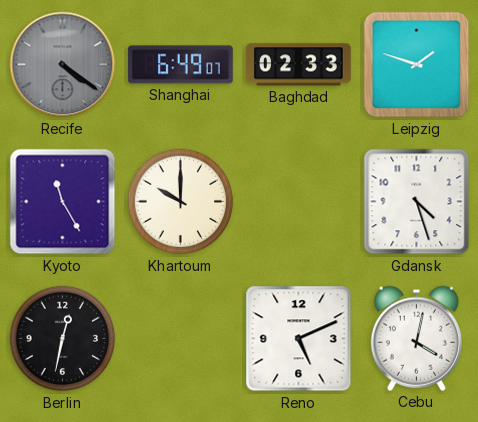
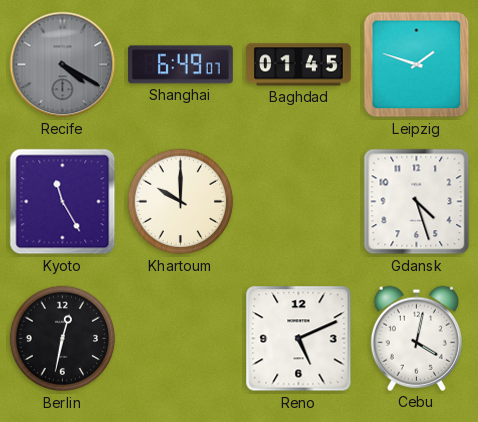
Recife: 4:21 -> 4:20
Baghdad: 02:33 -> 01:45
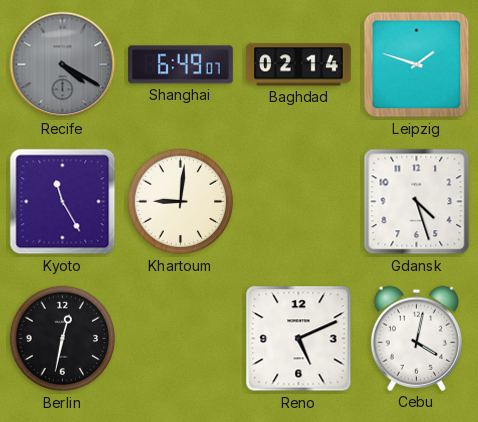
Baghdad: 01:45 -> 02:14
Khartoum: 10:00 -> 9:01
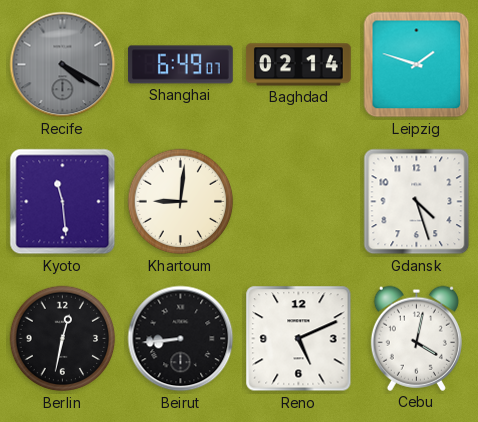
Kyoto: 11:25 -> 11:29
Beirut: none -> 8:44
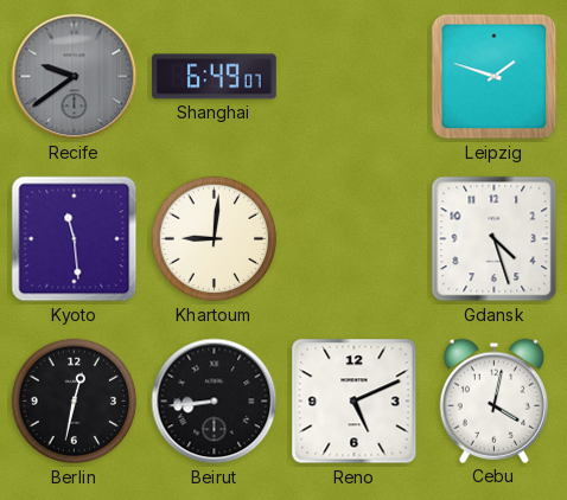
Recife: 4:20 -> 9:39
Baghdad: 02:14 -> none
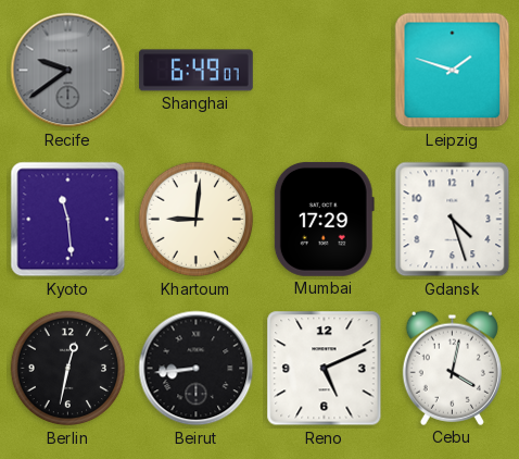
Mumbai: none -> 17:29
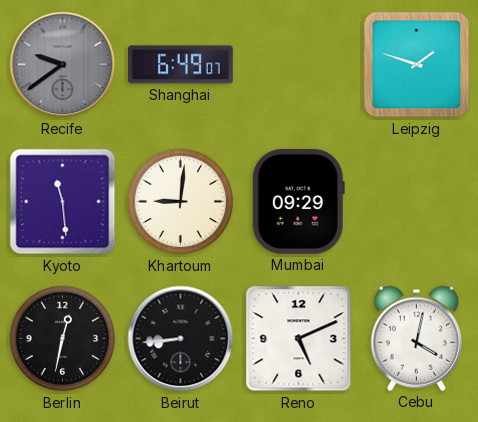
Mumbai: 17:29 -> 09:29
Gdansk: 4:27 -> none
